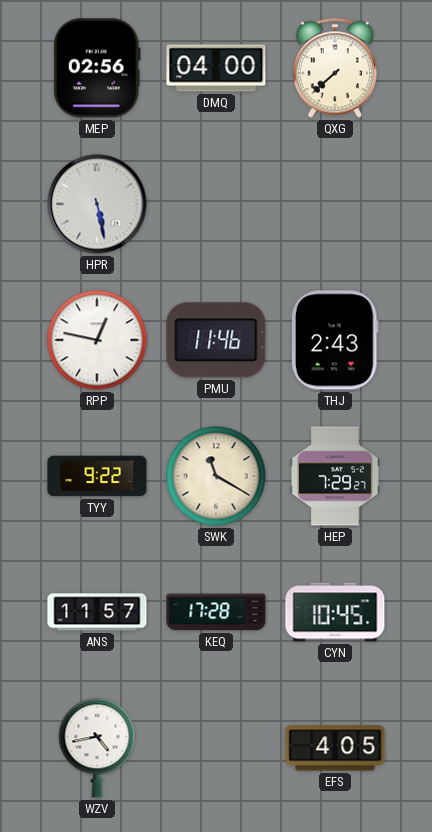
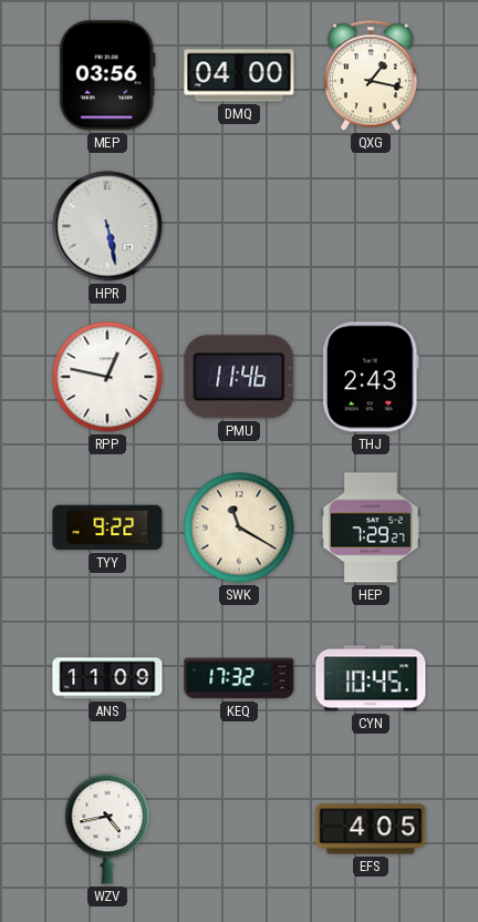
MEP: 02:56 -> 03:56
QXG: 7:38 -> 1:17
ANS: 11:57 -> 11:09
KEQ: 17:28 -> 17:32
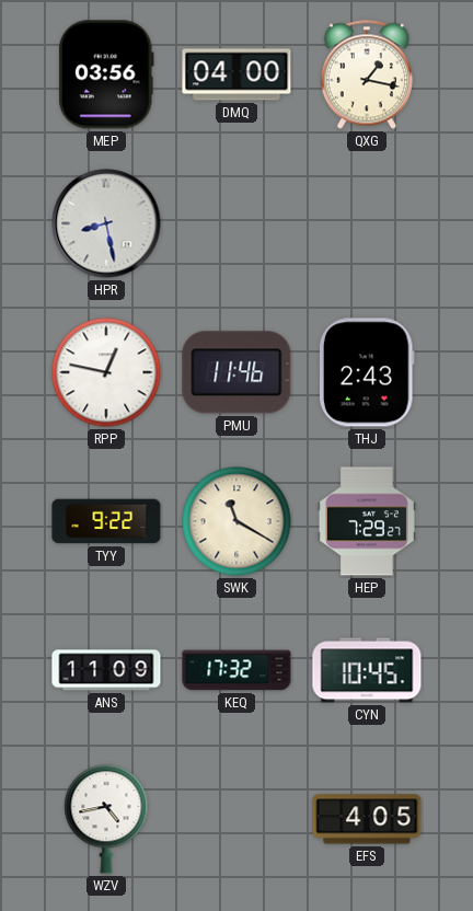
HPR: 5:28 -> 8:28
